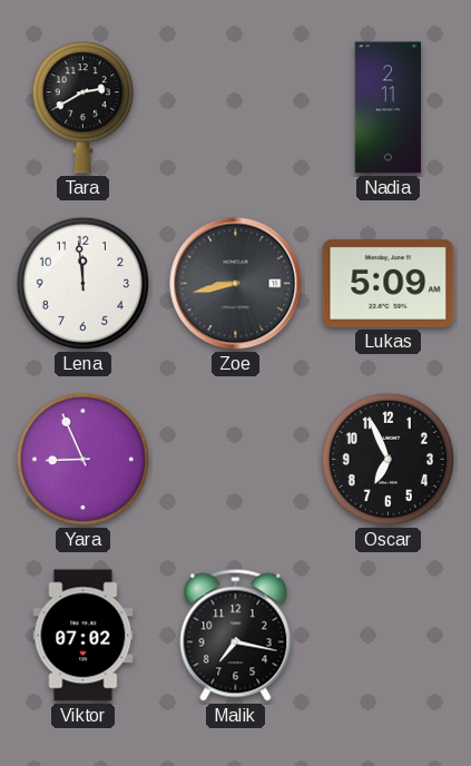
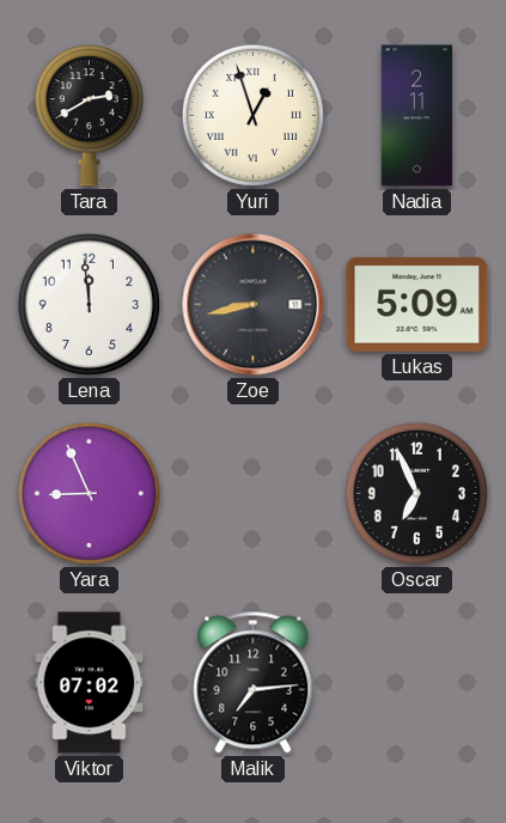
Yuri: none -> 12:57
Malik: 7:17 -> 7:14
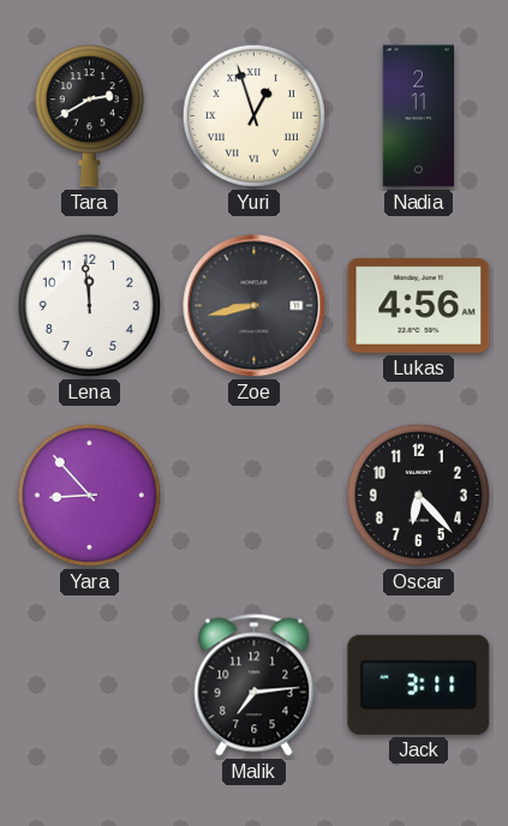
Lukas: 5:09 -> 4:56
Yara: 8:56 -> 8:53
Oscar: 6:56 -> 6:23
Viktor: 07:02 -> none
Jack: none -> 3:11
